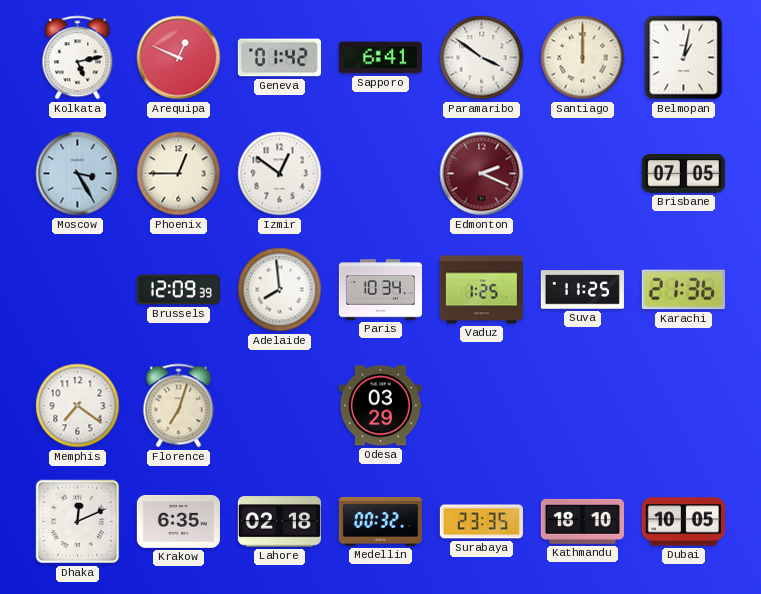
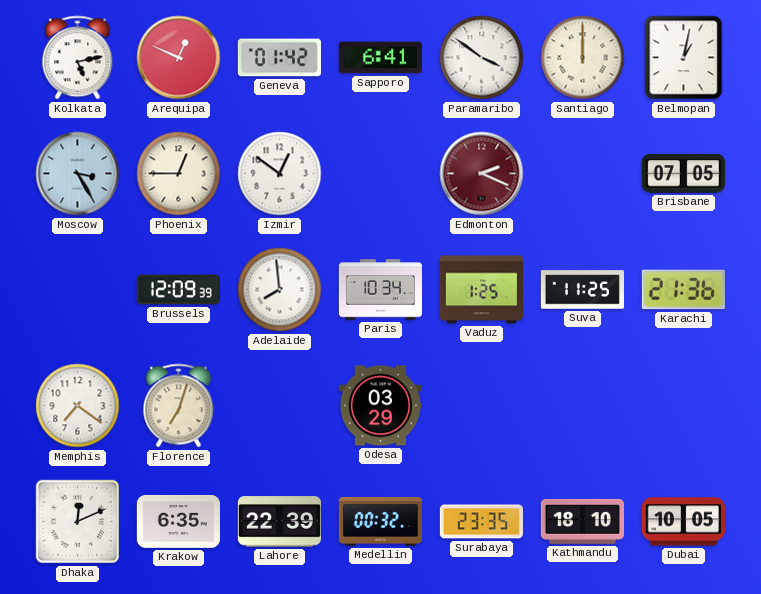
Lahore: 02:18 -> 22:39
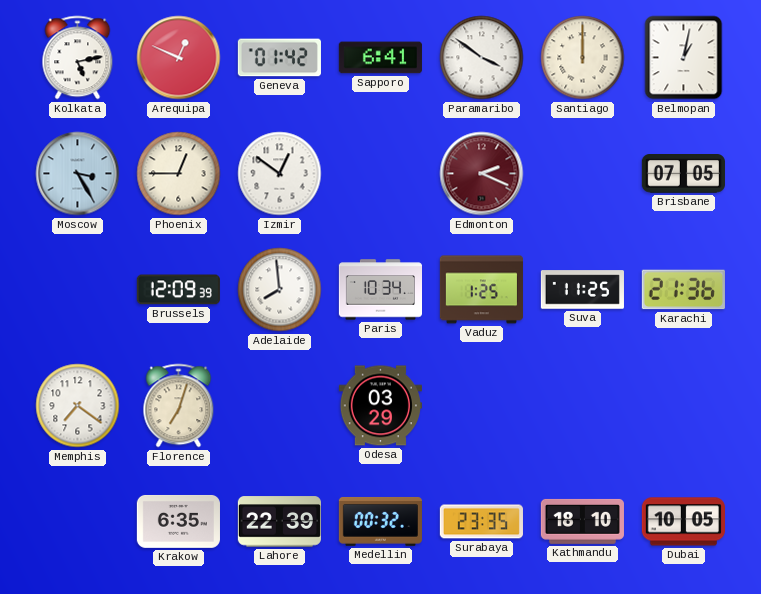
Dhaka: 12:11 -> none
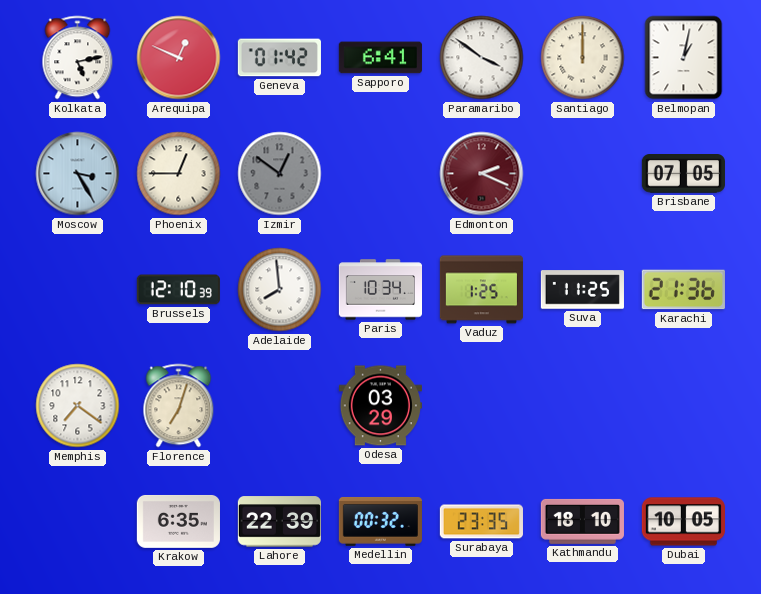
Izmir dial: white -> grey
Brussels: 12:09 -> 12:10
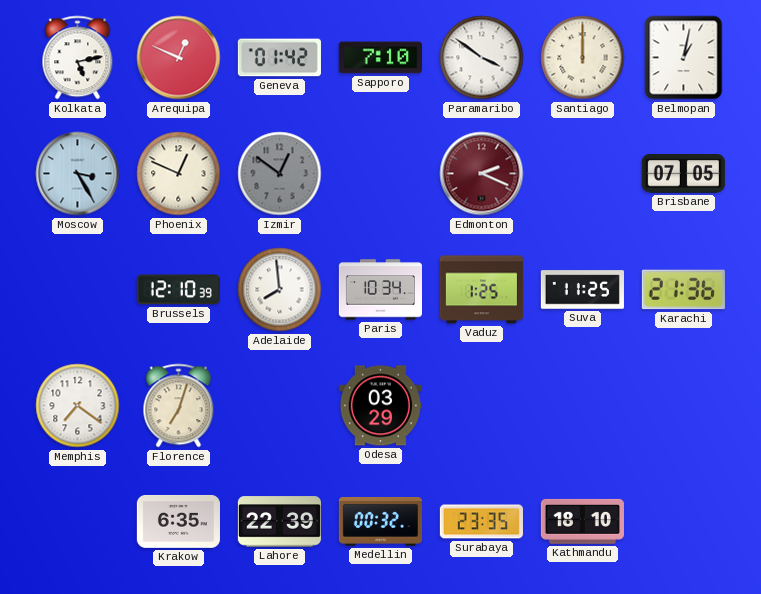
Sapporo: 6:41 -> 7:10
Phoenix: 12:45 -> 12:49
Dubai: 10:05 -> none
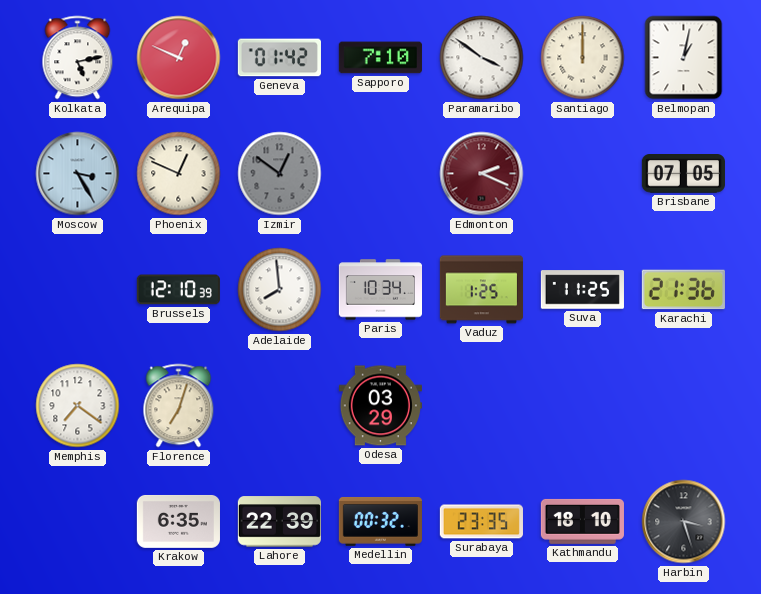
Harbin: none -> 3:27
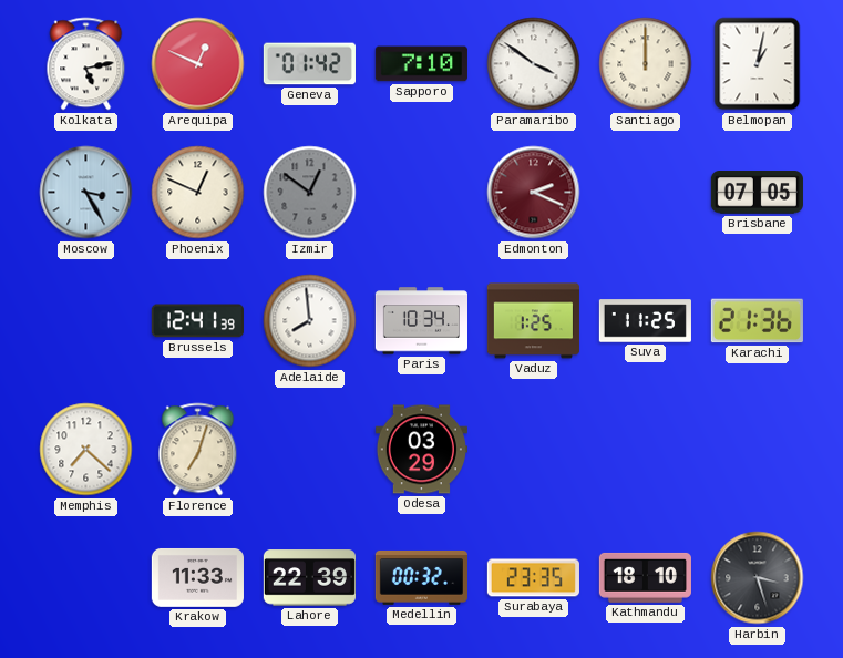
Brussels: 12:10 -> 12:41
Memphis: 7:21 -> 7:22
Krakow: 6:35 -> 11:33
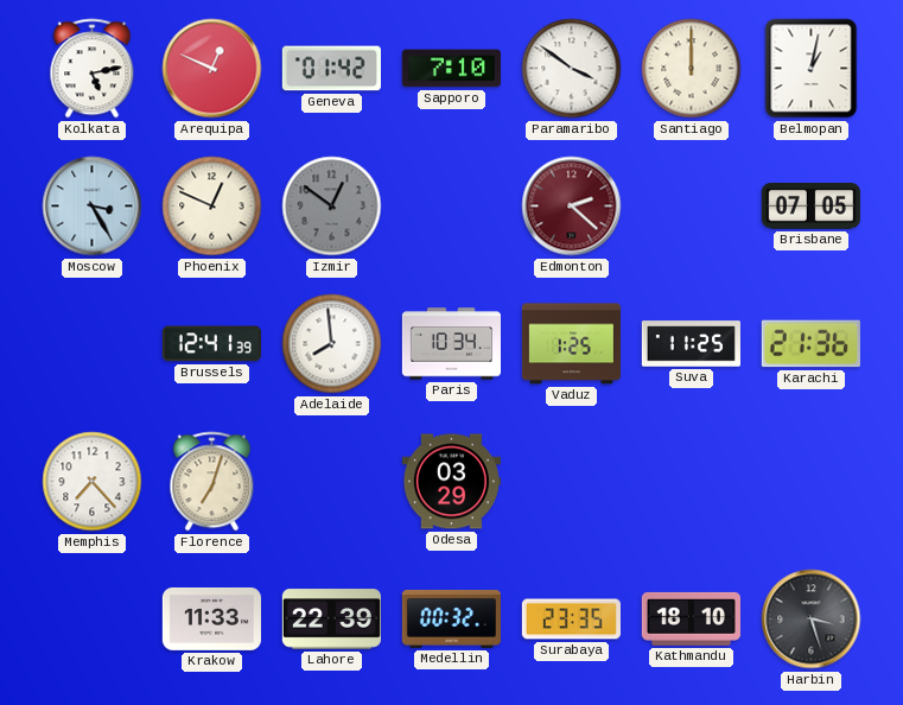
Edmonton: 2:19 -> 2:22
Memphis: 7:22 -> 7:23
